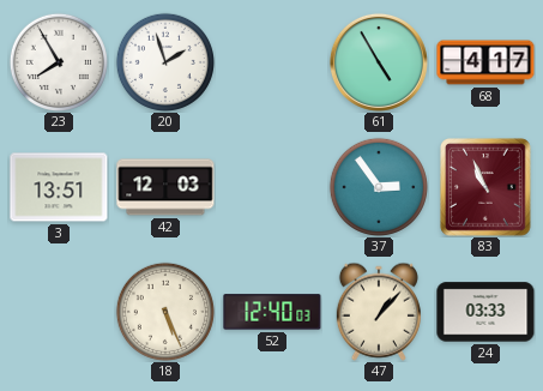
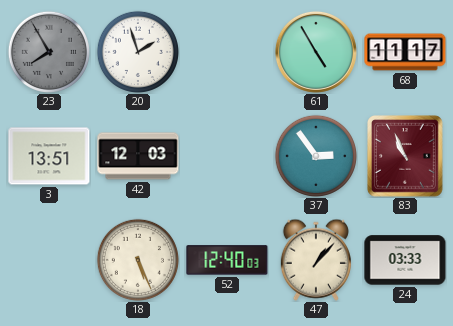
23 dial: white -> grey
68: 4:17 -> 11:17
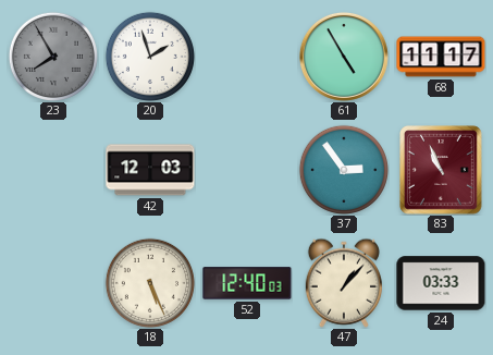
3: 13:51 -> none
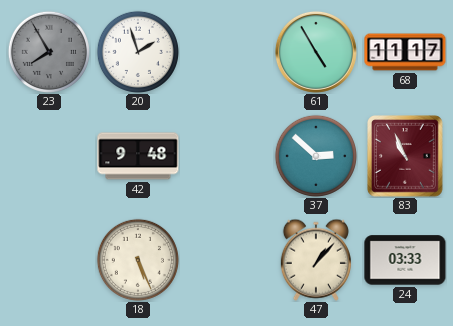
42: 12:03 -> 9:48
37: 2:54 -> 2:52
52: 12:40 -> none
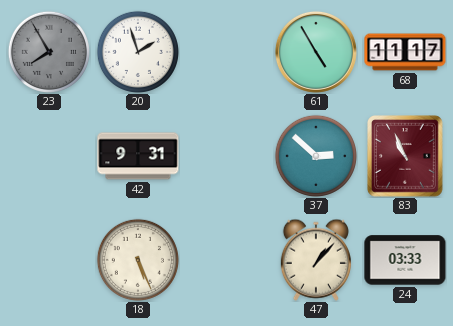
42: 9:48 -> 9:31
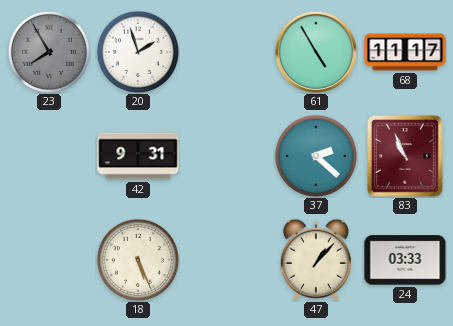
37: 2:52 -> 2:22
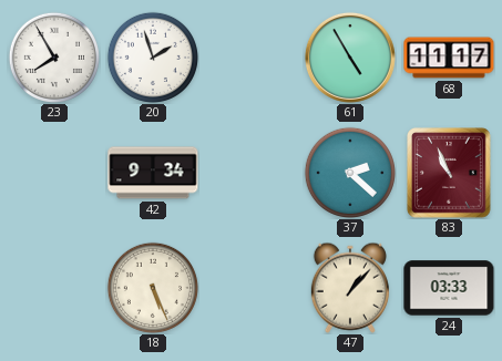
23 dial: grey -> white
42: 9:31 -> 9:34
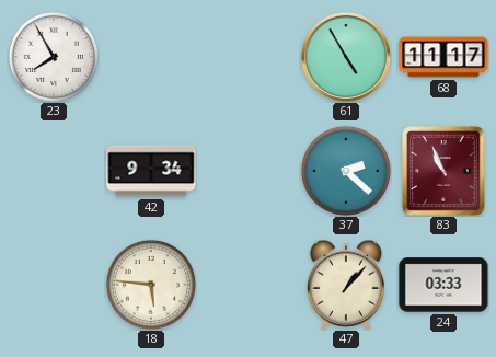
20: 1:57 -> none
18: 5:26 -> 5:46
